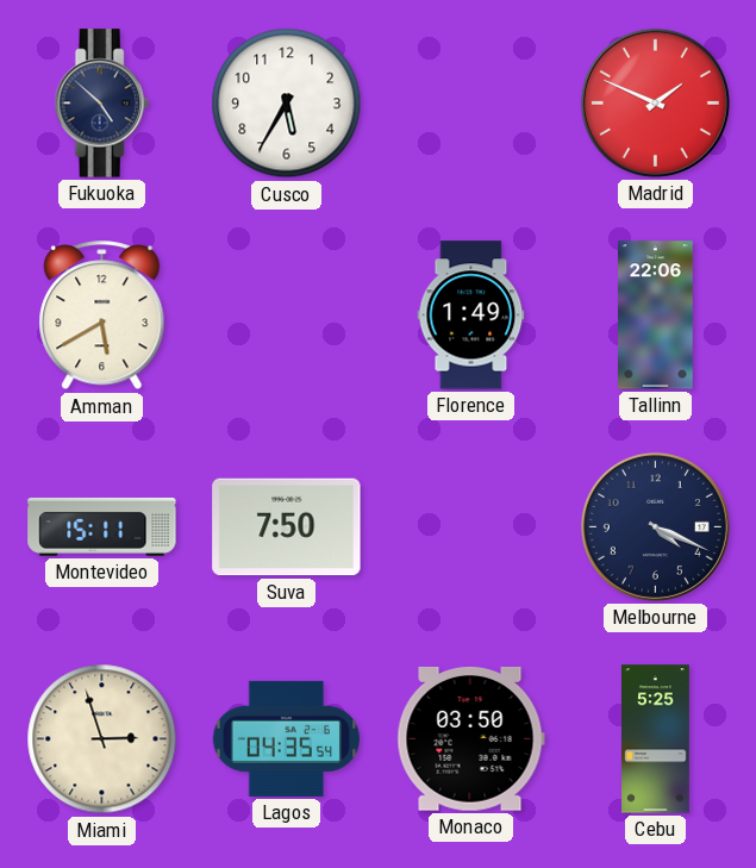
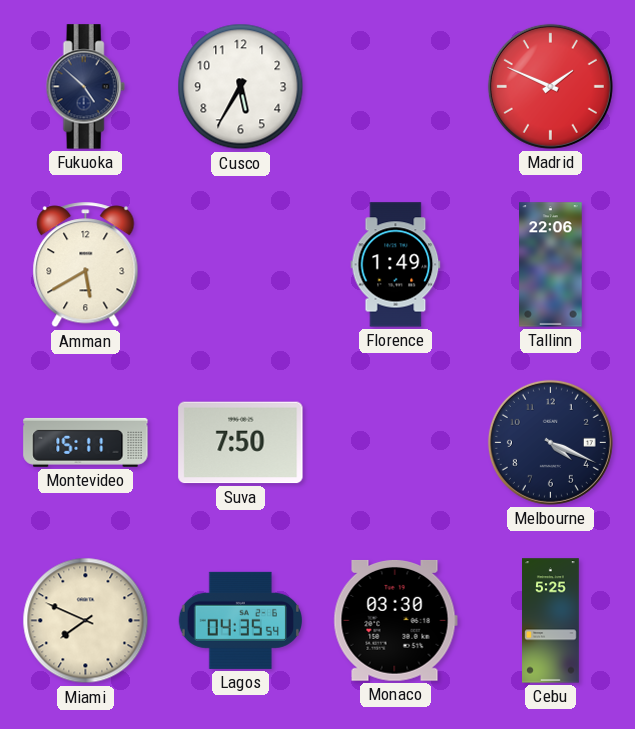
Miami: 2:57 -> 7:49
Monaco: 03:50 -> 03:30
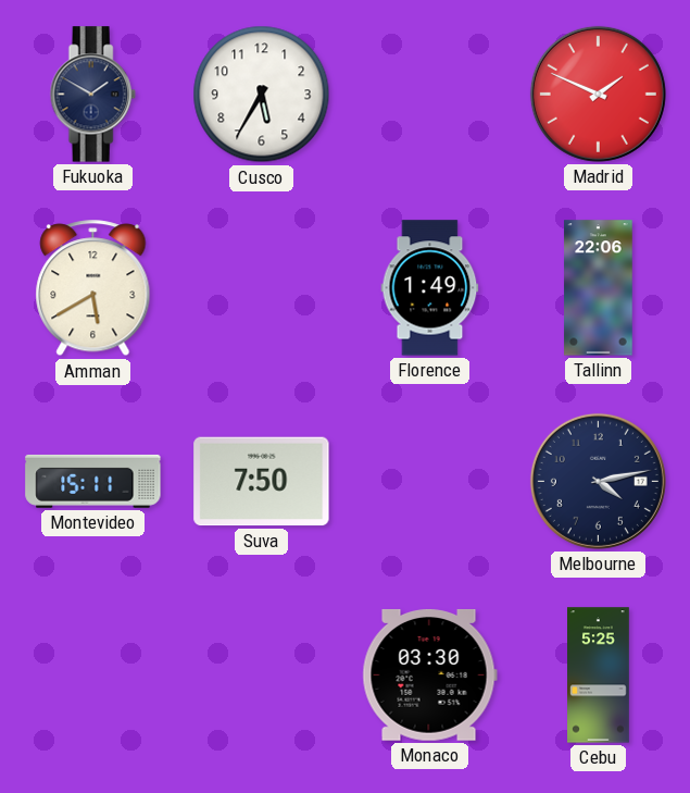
Fukuoka: 4:52 -> 1:50
Melbourne: 4:19 -> 4:13
Miami: 7:49 -> none
Lagos: 04:35 -> none
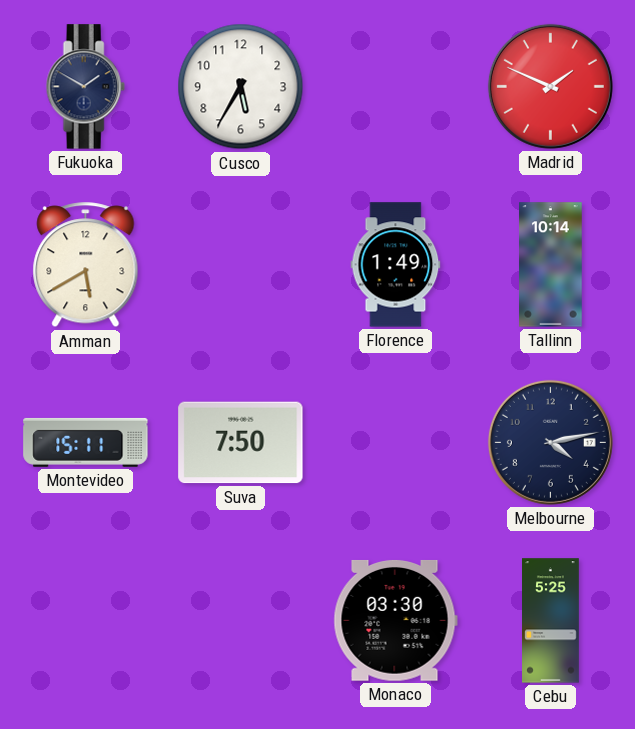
Tallinn: 22:06 -> 10:14
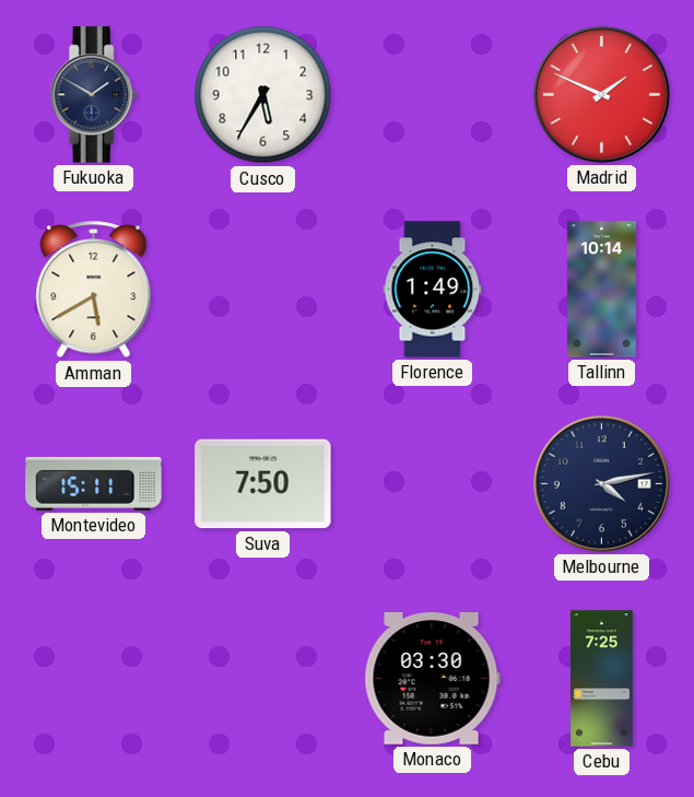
Cebu: 5:25 -> 7:25
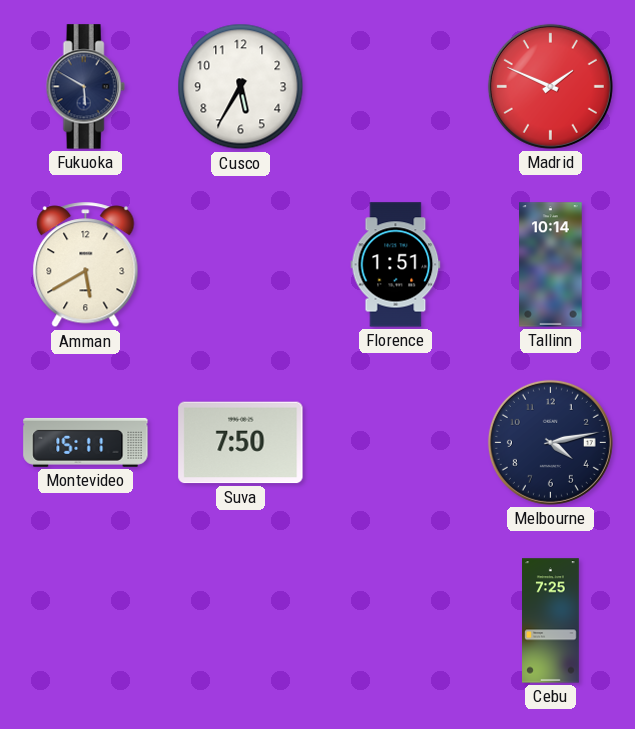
Fukuoka: 1:50 -> 5:50
Florence: 1:49 -> 1:51
Monaco: 03:30 -> none
